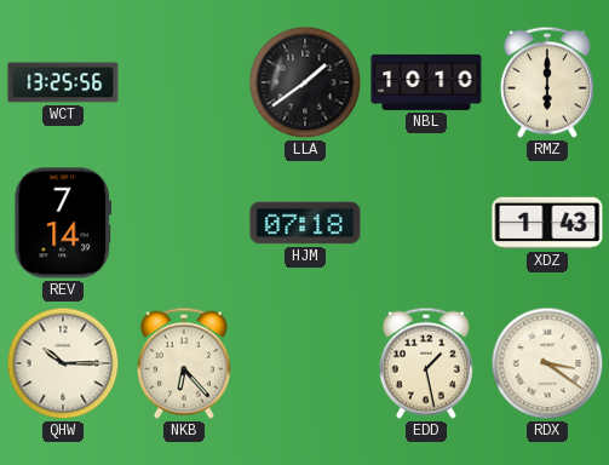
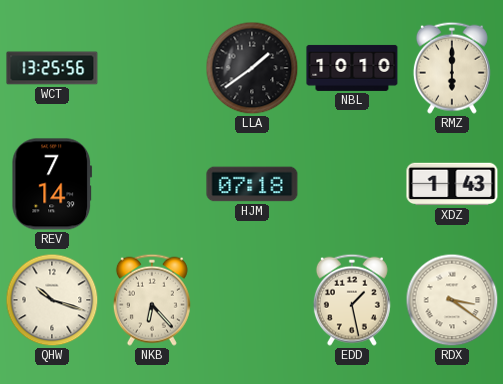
QHW: 10:15 -> 10:18
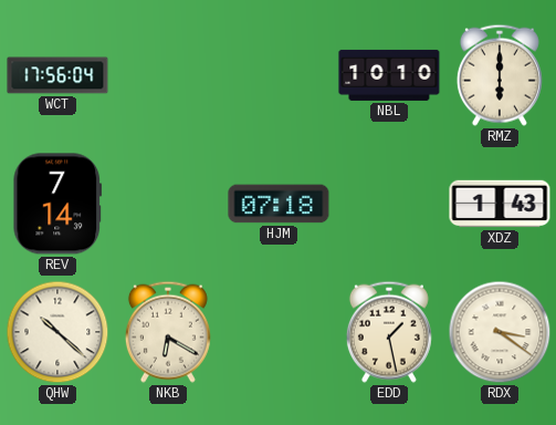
WCT: 13:25 -> 17:56
LLA: 1:39 -> none
QHW: 10:18 -> 10:22
NKB: 6:23 -> 6:20
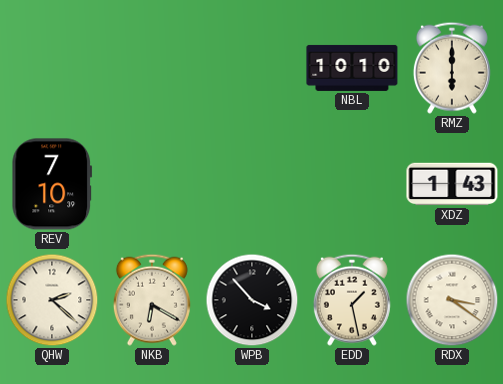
WCT: 17:56 -> none
REV: 7:14 -> 7:10
HJM: 07:18 -> none
QHW: 10:22 -> 2:22
WPB: none -> 3:53
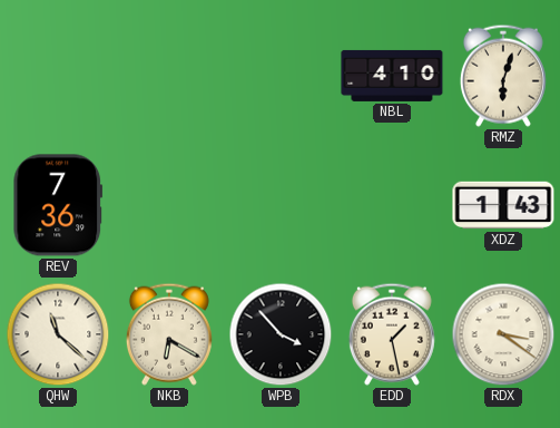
NBL: 10:10 -> 4:10
RMZ: 6:00 -> 6:03
REV: 7:10 -> 7:36
QHW: 2:22 -> 11:22
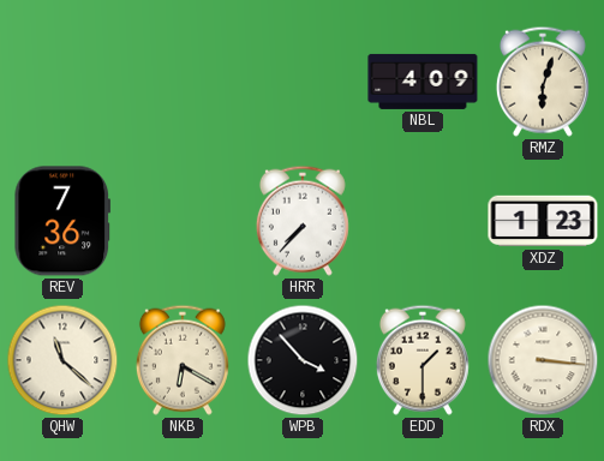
NBL: 4:10 -> 4:09
HRR: none -> 7:37
XDZ: 1:43 -> 1:23
EDD: 1:28 -> 1:30
RDX: 3:21 -> 3:16
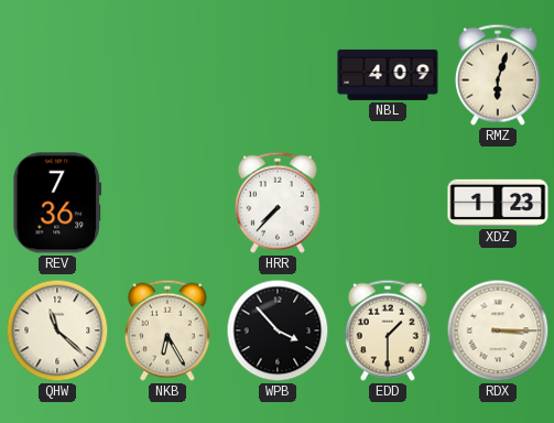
NKB: 6:20 -> 6:25
RDX: 3:16 -> 3:15
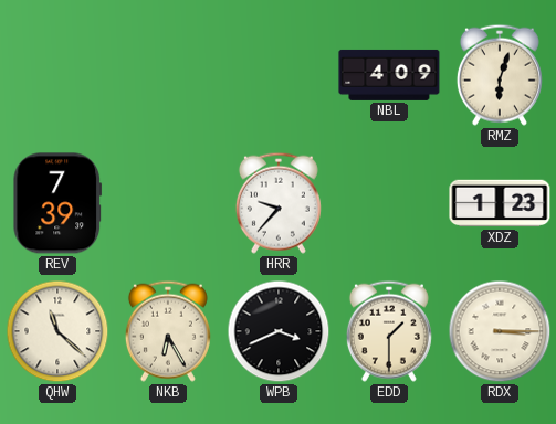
REV: 7:36 -> 7:39
HRR: 7:37 -> 9:37
WPB: 3:53 -> 3:41
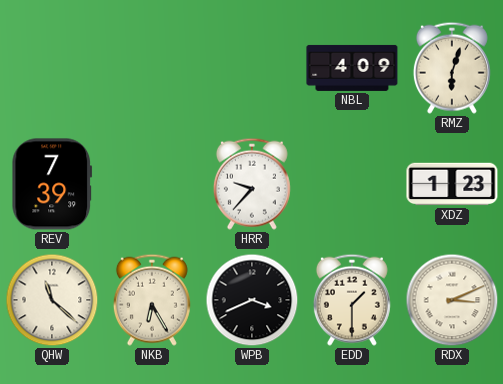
RDX: 3:15 -> 3:11
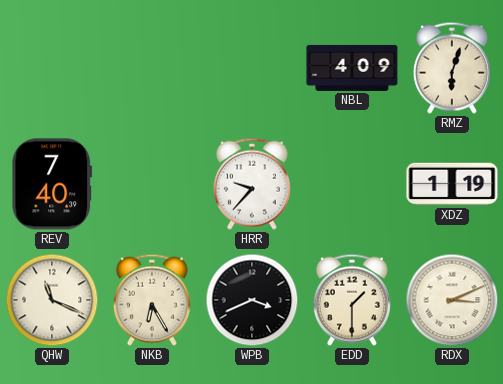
REV: 7:39 -> 7:40
XDZ: 1:23 -> 1:19
QHW: 11:22 -> 11:19
